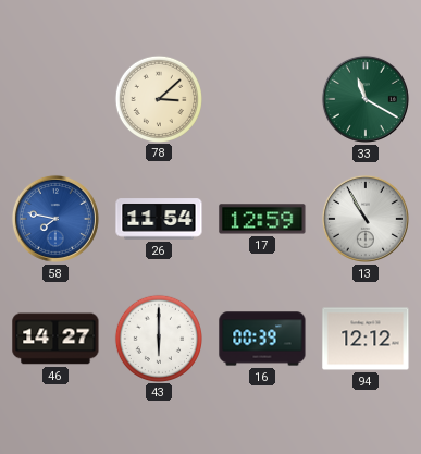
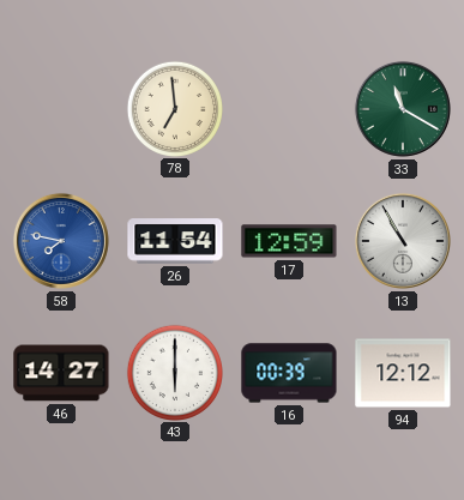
78: 3:08 -> 6:59
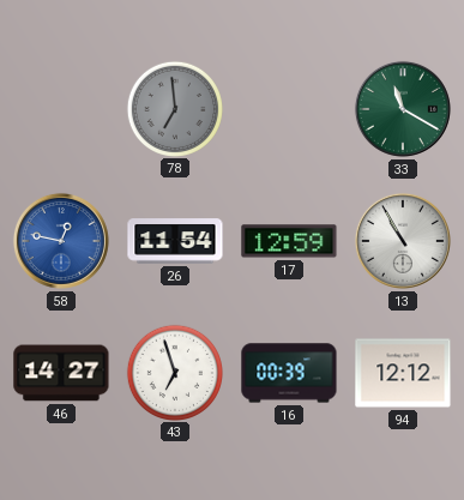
78 dial: cream -> grey
58: 7:47 -> 12:47
43: 6:00 -> 6:57
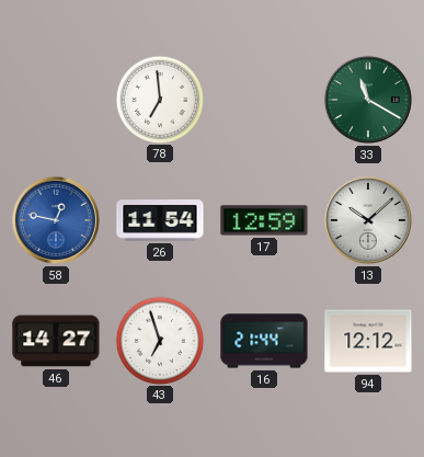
78 dial: grey -> white
13: 10:55 -> 10:08
16: 00:39 -> 21:44
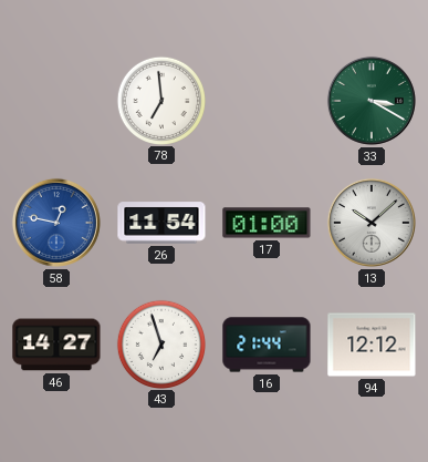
33: 11:20 -> 3:20
17: 12:59 -> 01:00
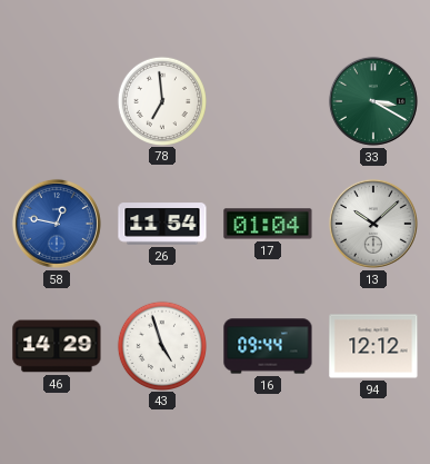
17: 01:00 -> 01:04
46: 14:27 -> 14:29
43: 6:57 -> 4:57
16: 21:44 -> 09:44
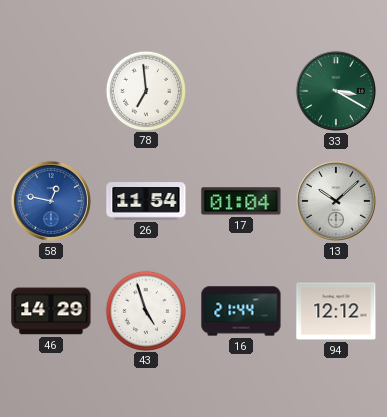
16: 09:44 -> 21:44
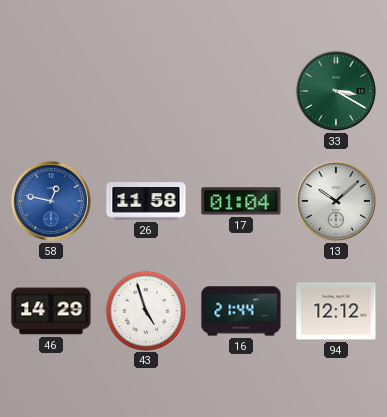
78: 6:59 -> none
26: 11:54 -> 11:58
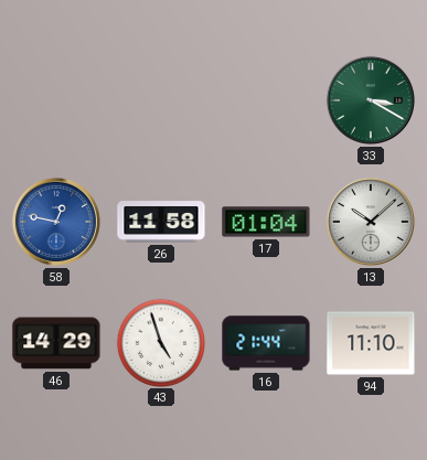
94: 12:12 -> 11:10
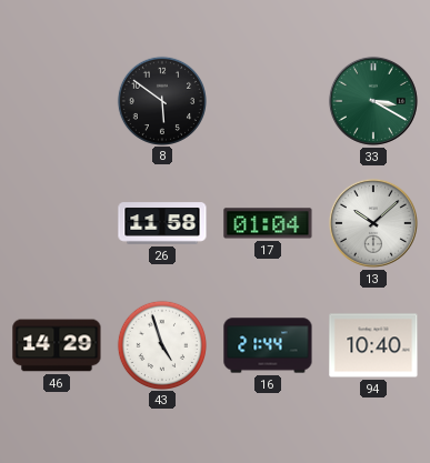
8: none -> 5:51
58: 12:47 -> none
94: 11:10 -> 10:40
